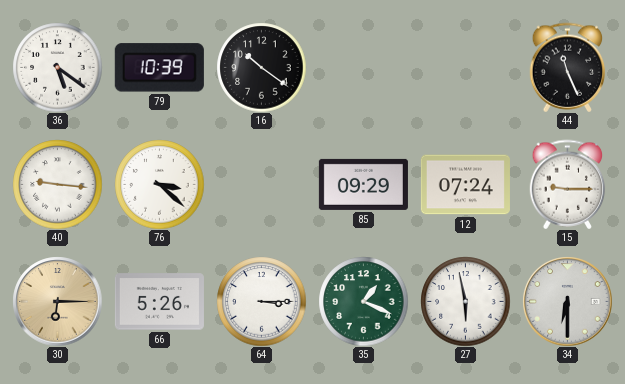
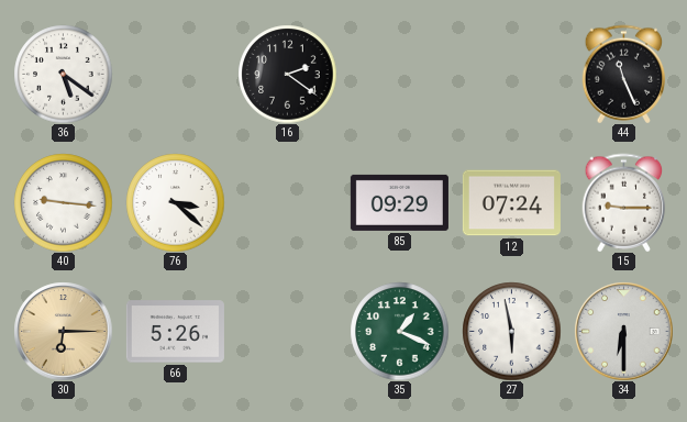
79: 10:39 -> none
16: 10:21 -> 2:21
64: 3:15 -> none
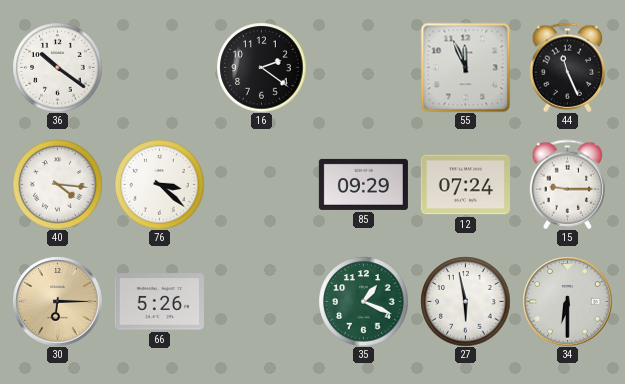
36: 5:21 -> 10:21
55: none -> 11:56
40: 9:16 -> 4:16
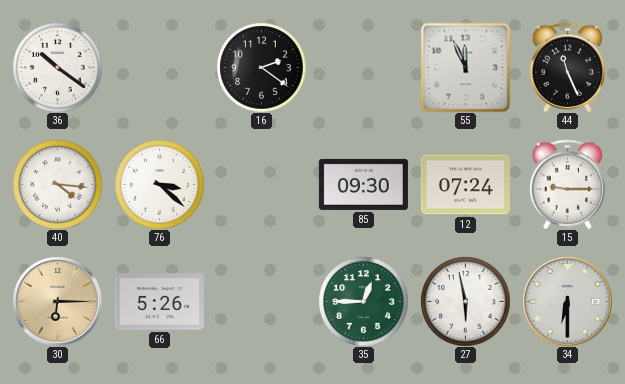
85: 09:29 -> 09:30
35: 1:19 -> 12:45
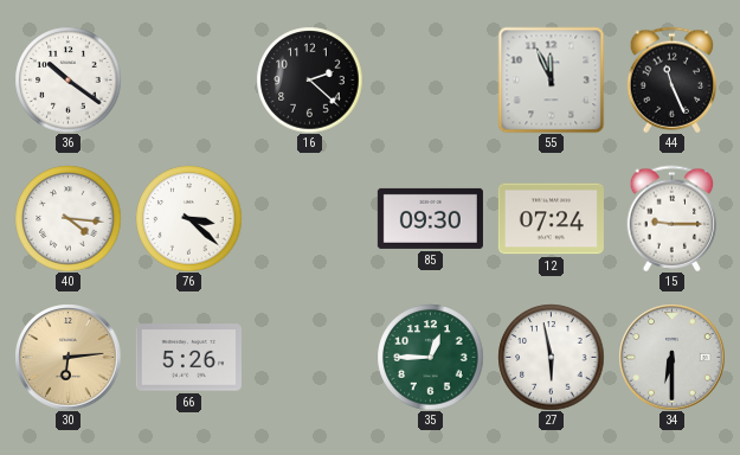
16: 2:21 -> 2:22
30: 6:15 -> 6:14
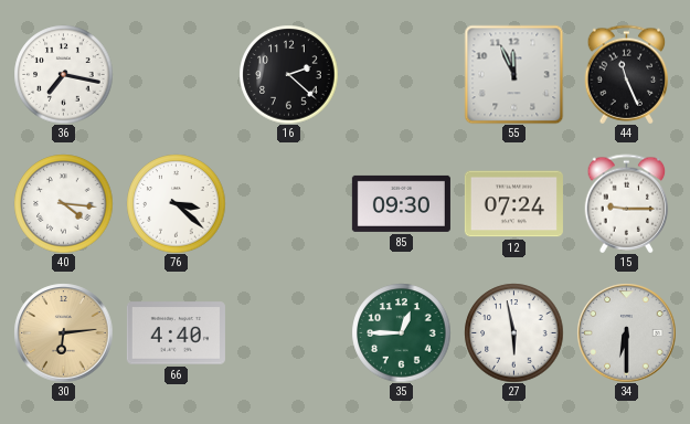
36: 10:21 -> 7:17
66: 5:26 -> 4:40
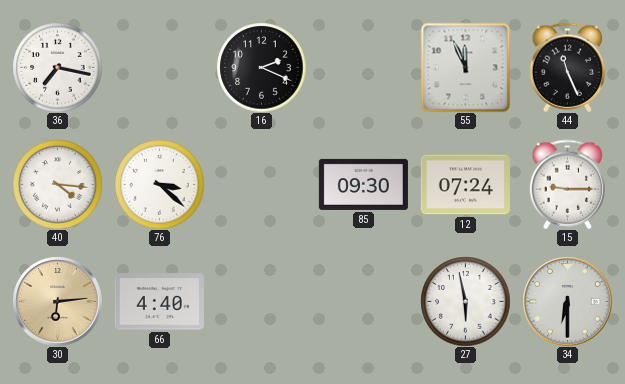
16: 2:22 -> 2:19
35: 12:45 -> none
